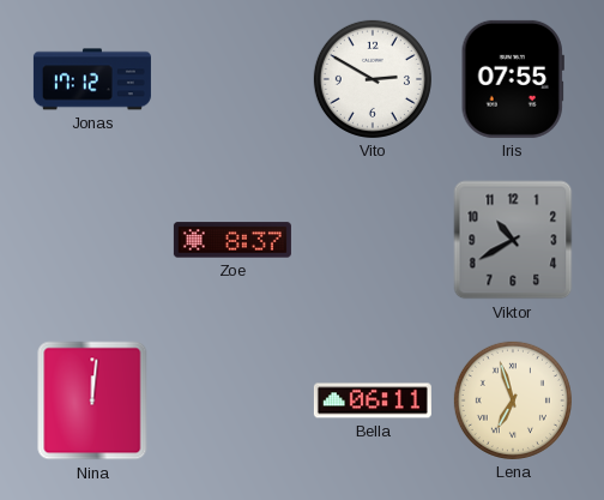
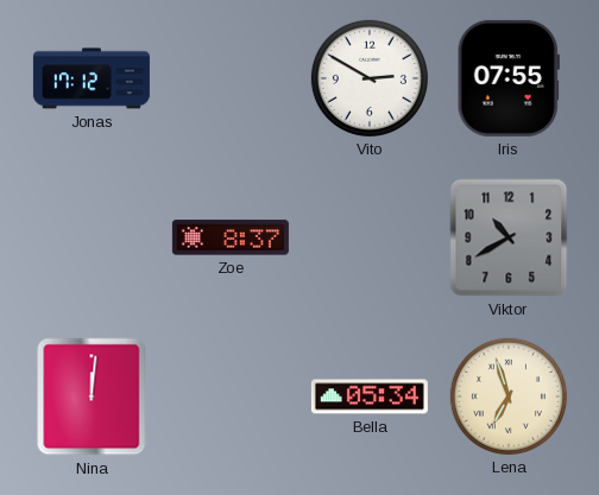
Bella: 06:11 -> 05:34
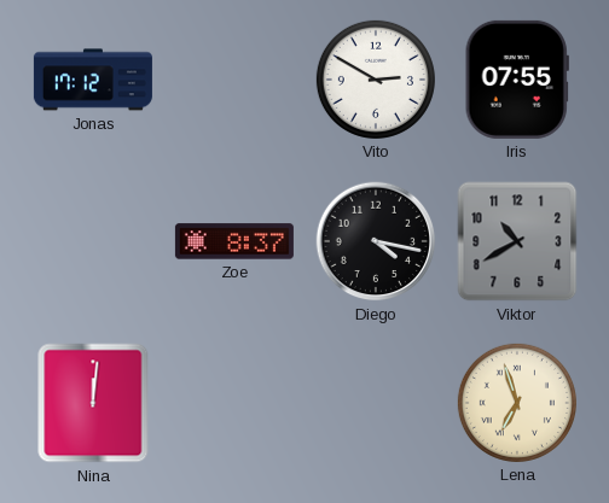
Diego: none -> 4:17
Bella: 05:34 -> none
